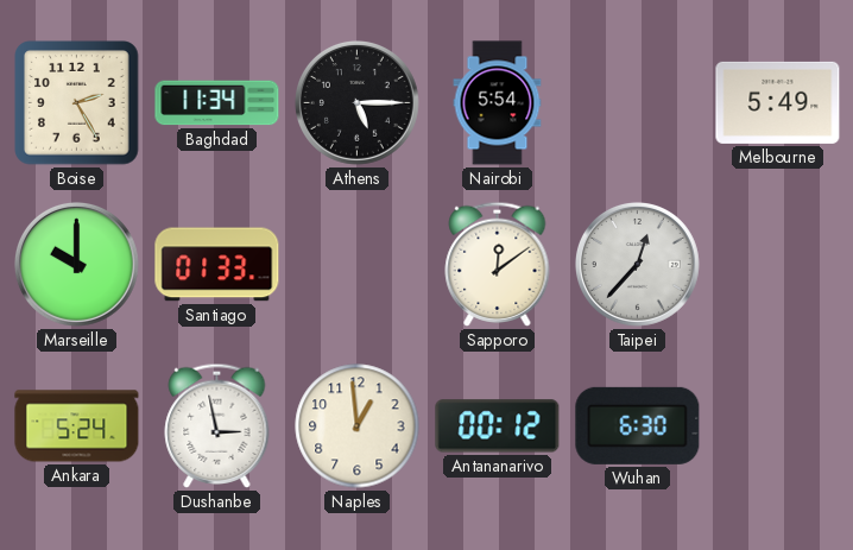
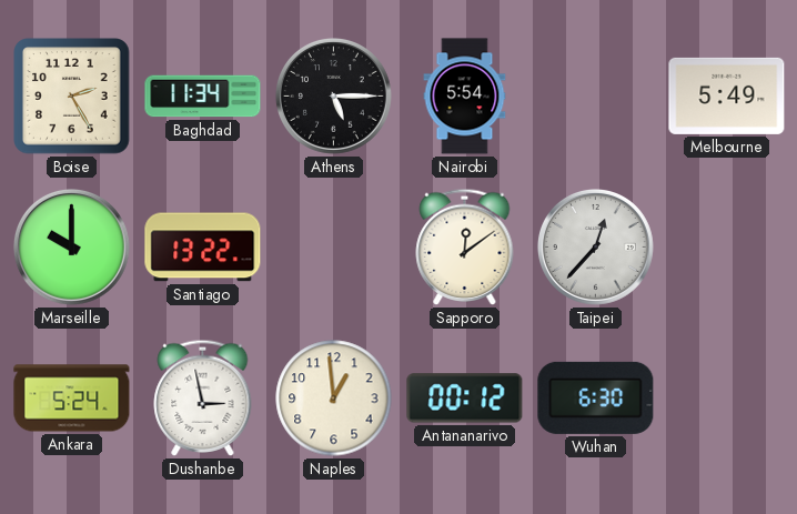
Santiago: 01:33 -> 13:22
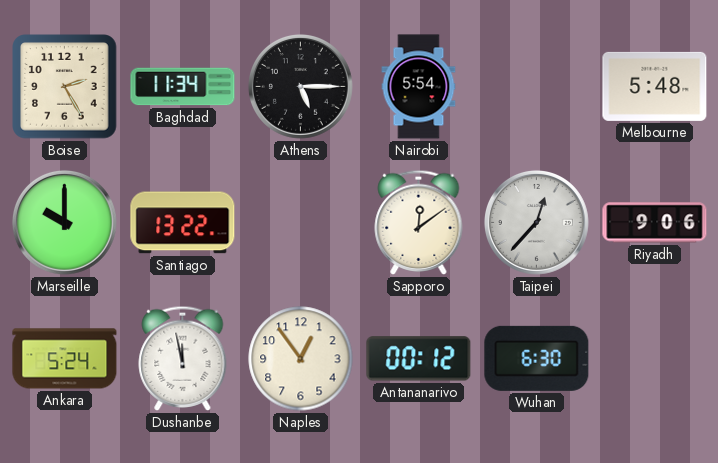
Melbourne: 5:49 -> 5:48
Riyadh: none -> 9:06
Dushanbe: 2:58 -> 11:58
Naples: 12:59 -> 12:54
